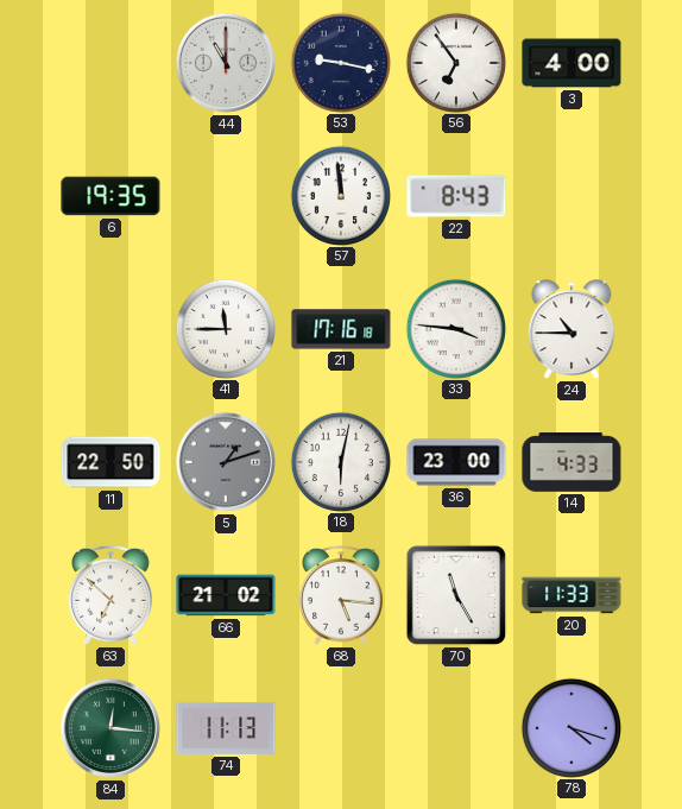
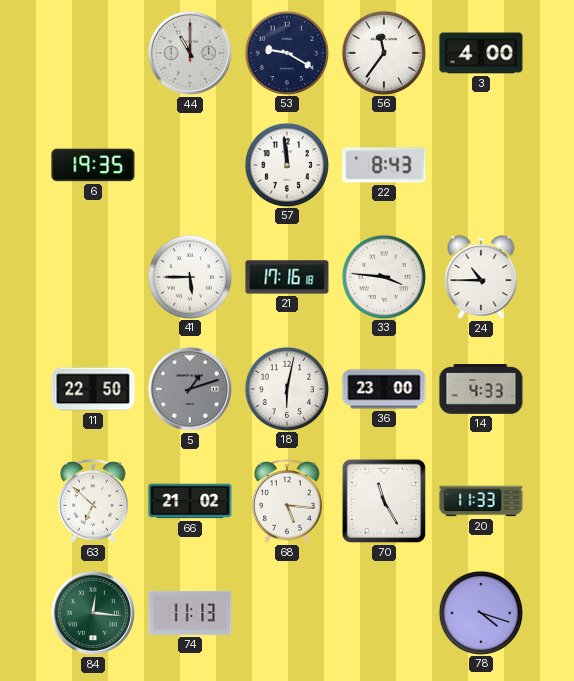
53: 9:17 -> 9:20
56: 6:54 -> 11:36
41: 11:45 -> 5:45
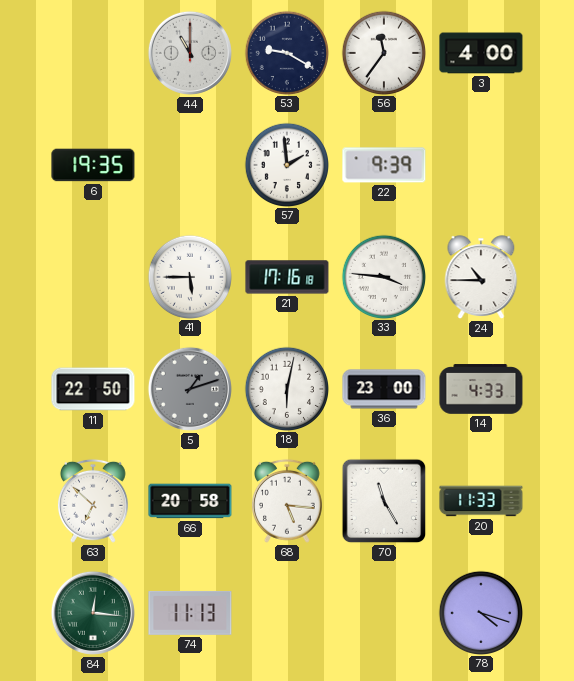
57: 11:59 -> 1:59
22: 8:43 -> 9:39
66: 21:02 -> 20:58
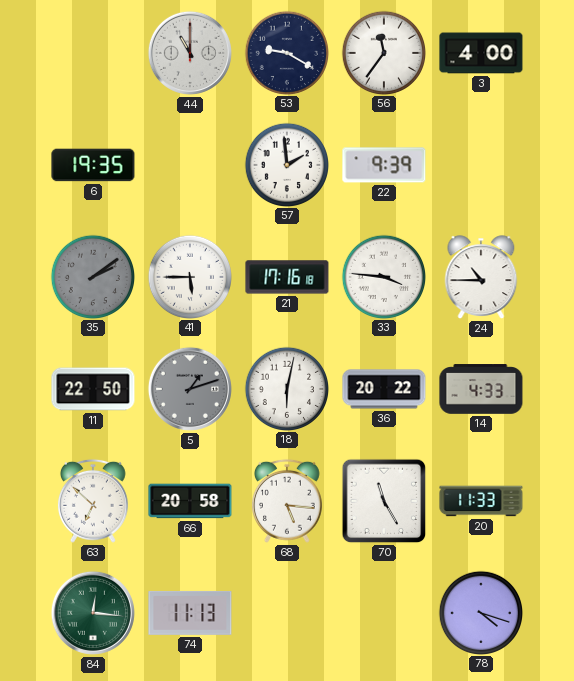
35: none -> 2:09
36: 23:00 -> 20:22
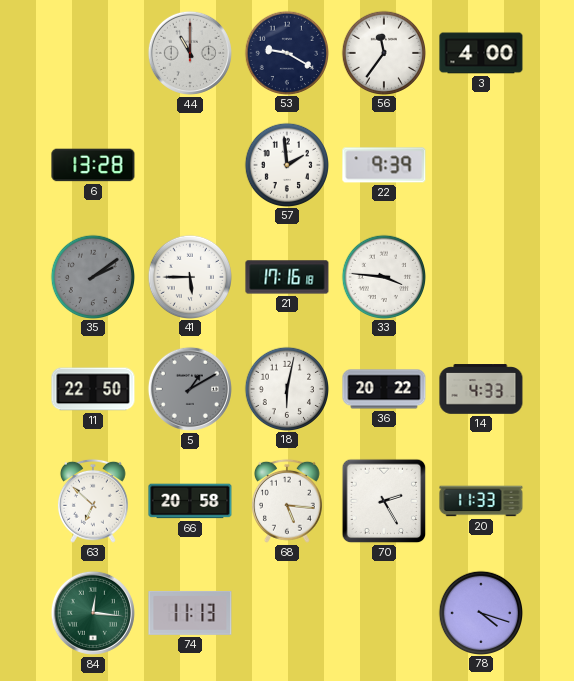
6: 19:35 -> 13:28
24: 10:45 -> none
5: 1:12 -> 1:10
70: 11:25 -> 2:25
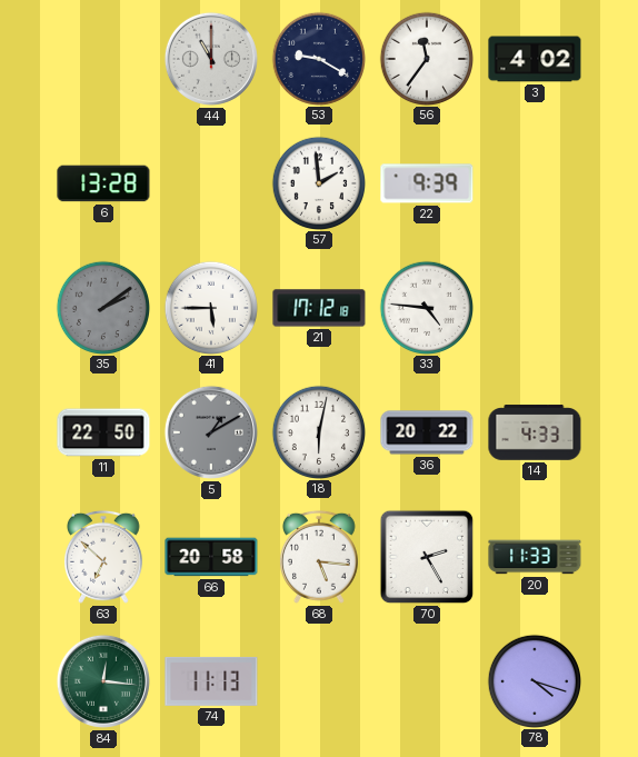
3: 4:00 -> 4:02
21: 17:16 -> 17:12
33: 3:46 -> 4:46
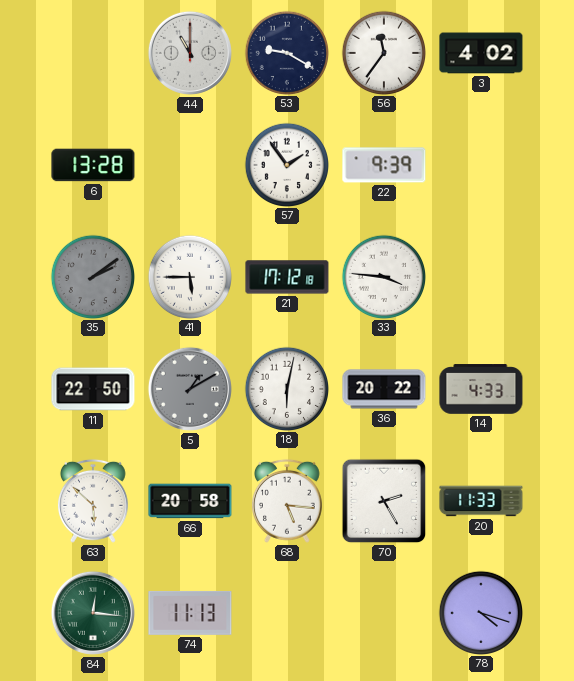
57: 1:59 -> 1:54
33: 4:46 -> 3:46
63: 6:52 -> 5:52
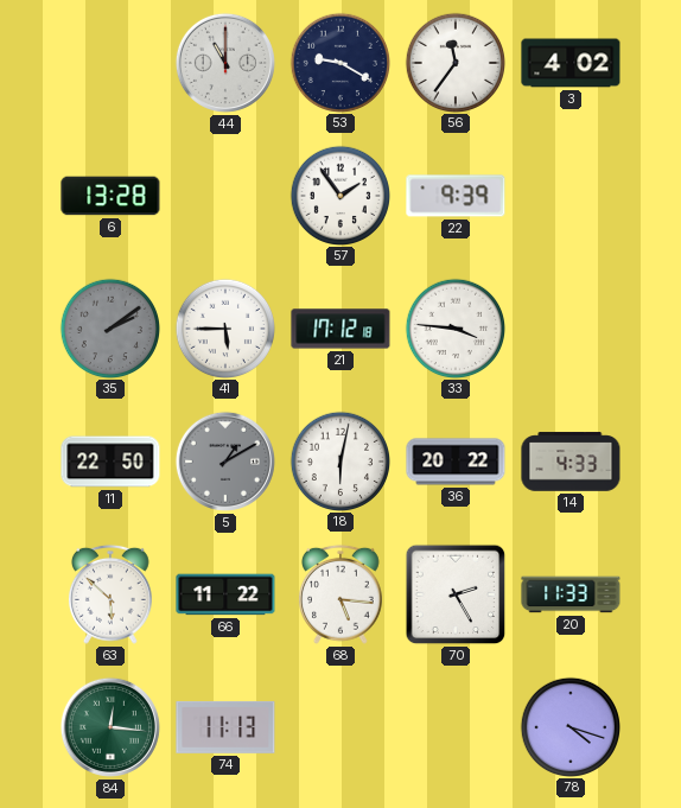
66: 20:58 -> 11:22
